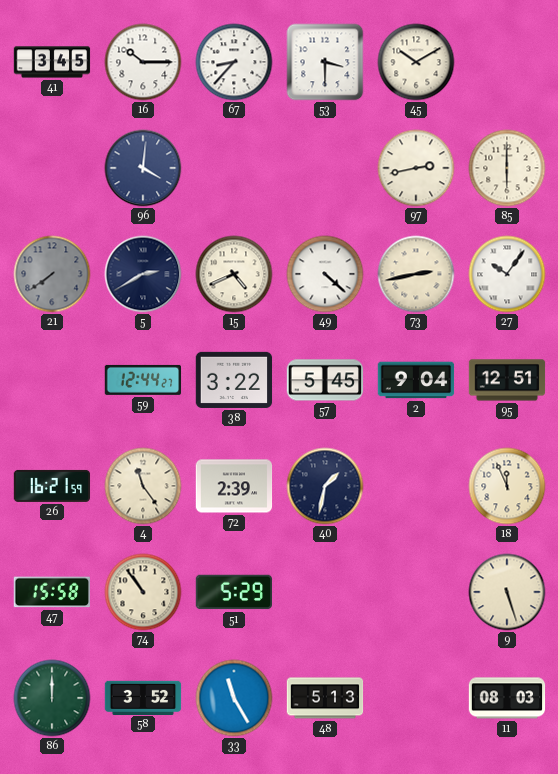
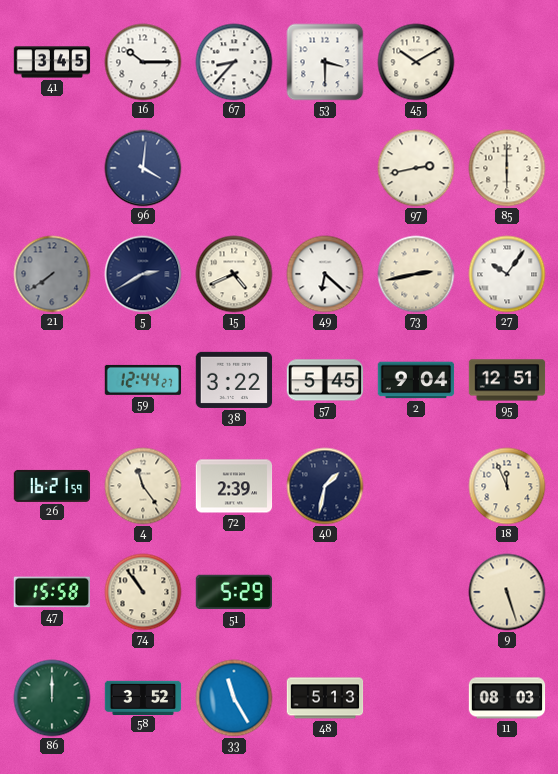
49: 4:22 -> 6:22
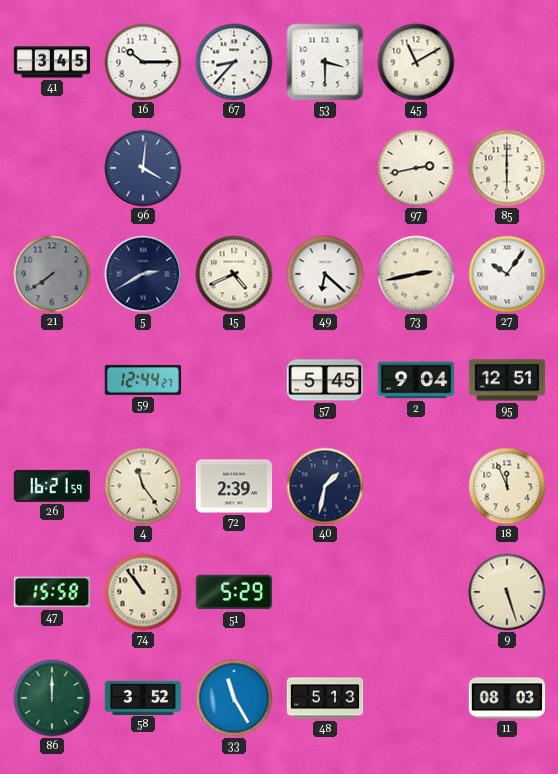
45: 10:10 -> 11:10
38: 3:22 -> none
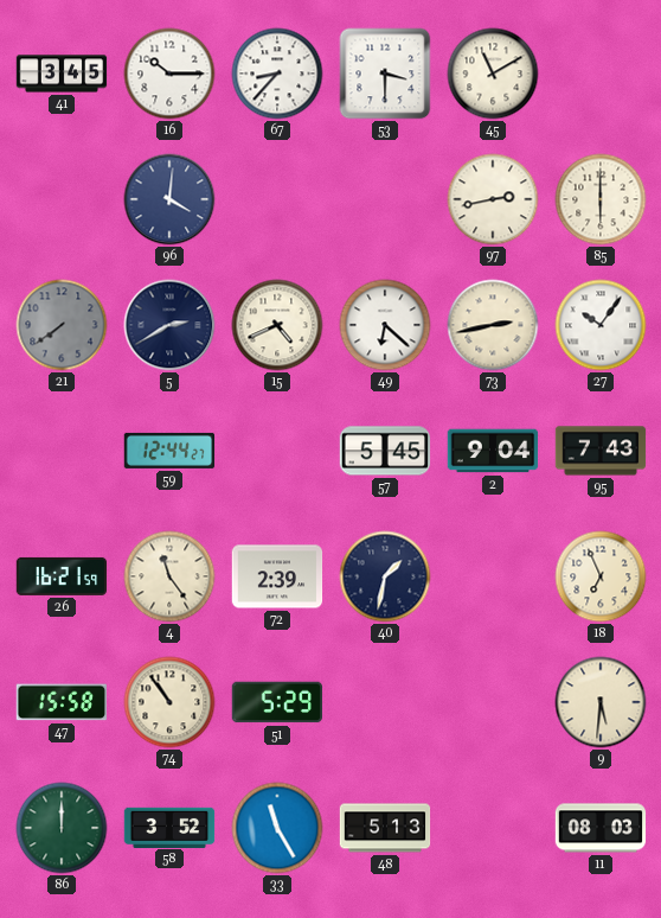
95: 12:51 -> 7:43
18: 11:56 -> 6:56
9: 5:27 -> 5:31
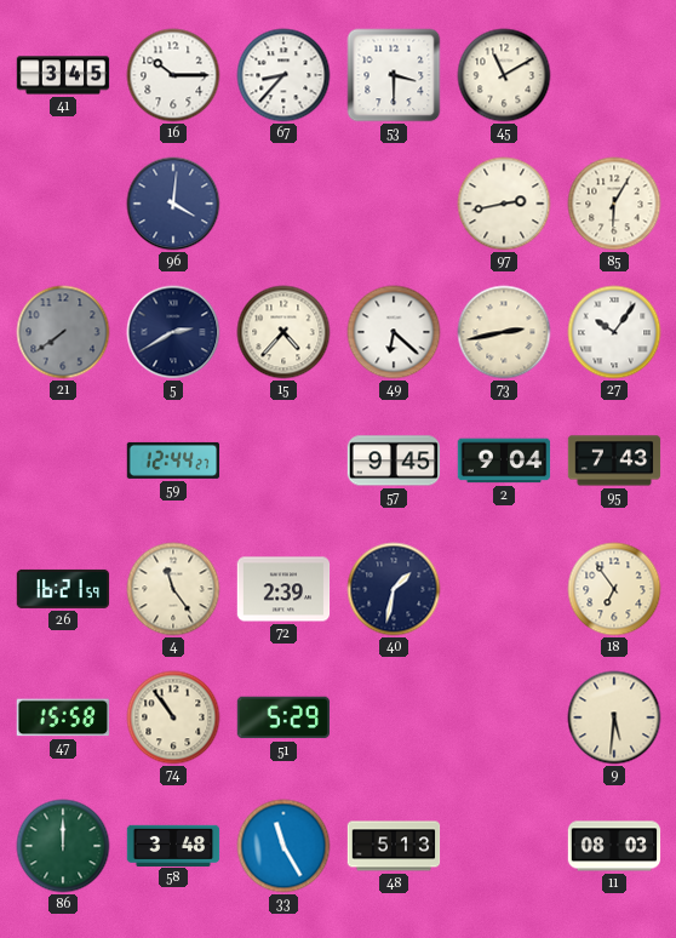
85: 6:00 -> 6:05
15: 4:41 -> 4:37
57: 5:45 -> 9:45
18: 6:56 -> 6:54
58: 3:52 -> 3:48
